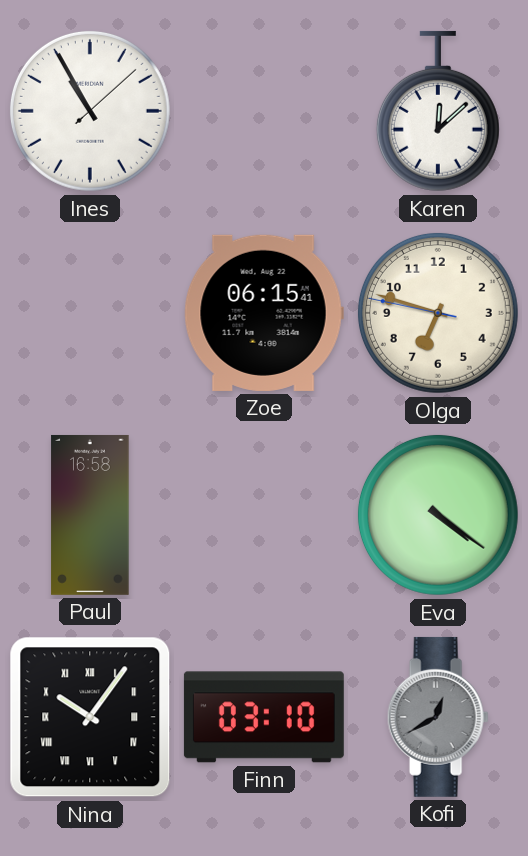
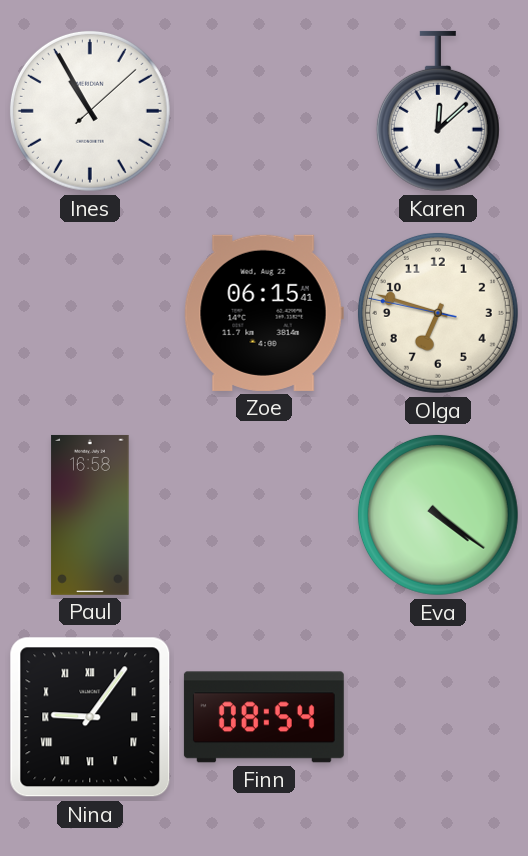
Nina: 10:06 -> 9:06
Finn: 03:10 -> 08:54
Kofi: 12:40 -> none
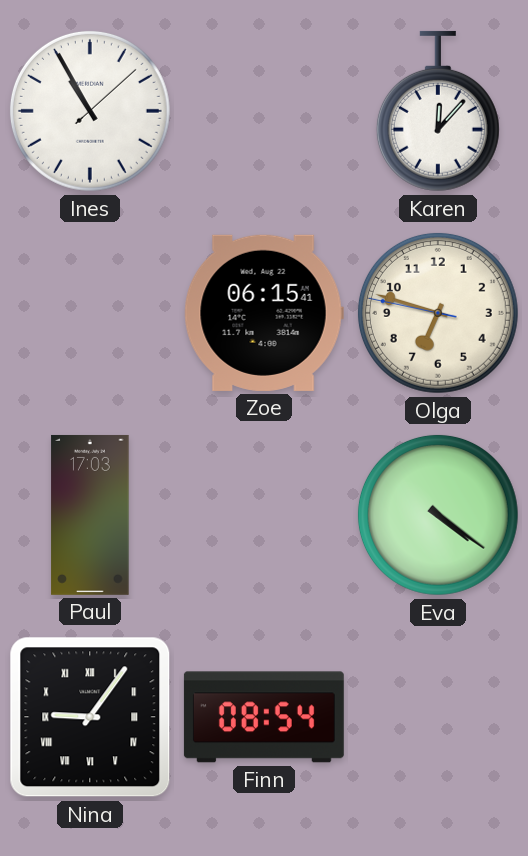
Karen: 12:08 -> 12:07
Paul: 16:58 -> 17:03
